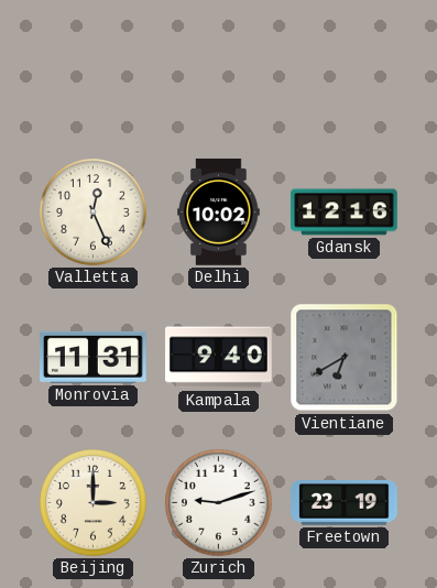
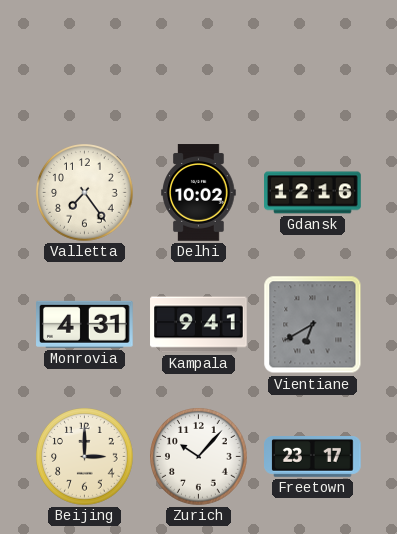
Valletta: 12:26 -> 7:24
Monrovia: 11:31 -> 4:31
Kampala: 9:40 -> 9:41
Zurich: 9:12 -> 10:07
Freetown: 23:19 -> 23:17
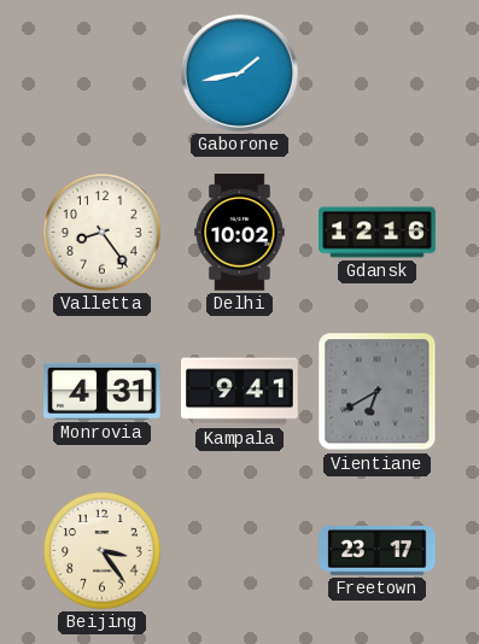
Gaborone: none -> 1:43
Valletta: 7:24 -> 8:24
Beijing: 3:00 -> 3:24
Zurich: 10:07 -> none
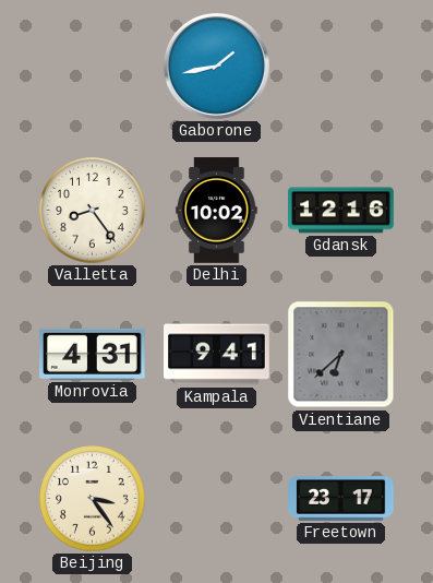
Vientiane: 6:40 -> 6:38
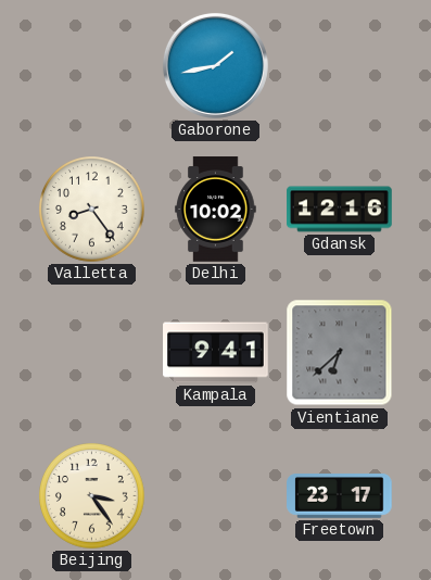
Monrovia: 4:31 -> none
